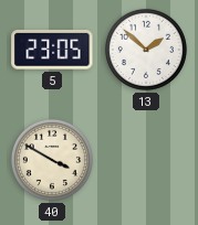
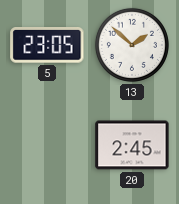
40: 3:50 -> none
20: none -> 2:45
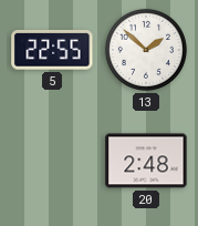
5: 23:05 -> 22:55
20: 2:45 -> 2:48
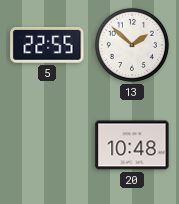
20: 2:48 -> 10:48
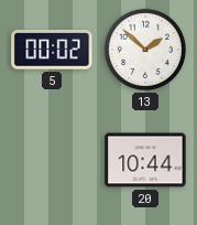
5: 22:55 -> 00:02
20: 10:48 -> 10:44
